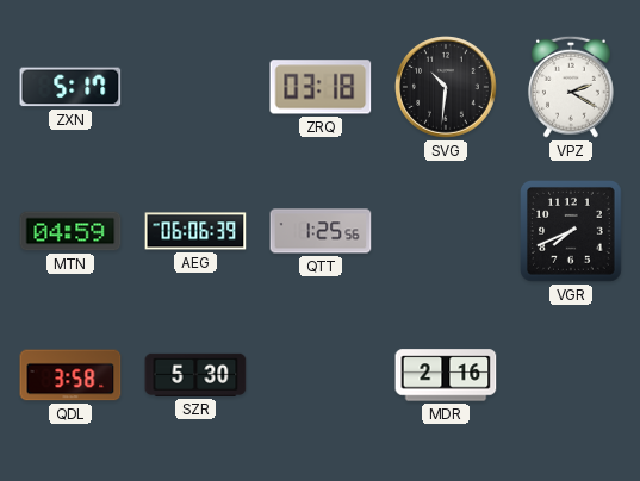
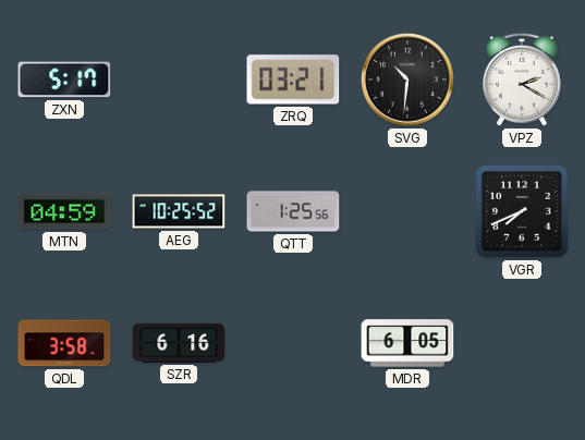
ZRQ: 03:18 -> 03:21
AEG: 06:06 -> 10:25
SZR: 5:30 -> 6:16
MDR: 2:16 -> 6:05
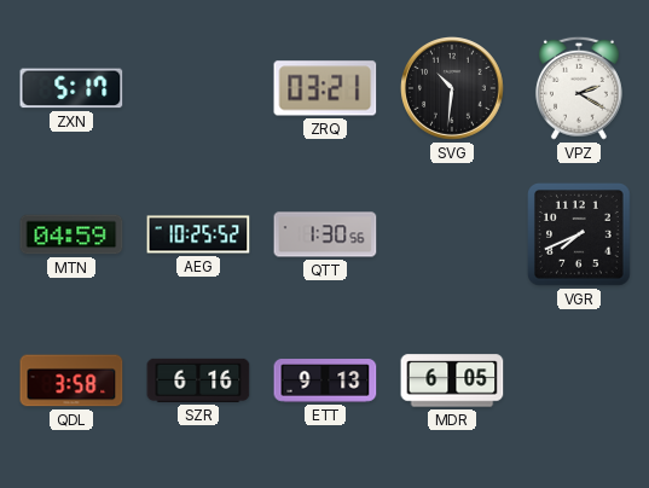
QTT: 1:25 -> 1:30
ETT: none -> 9:13
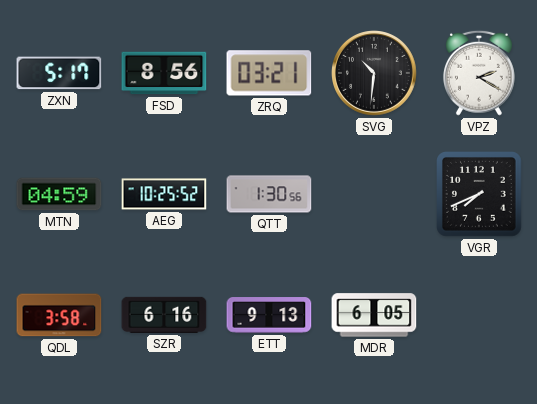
FSD: none -> 8:56
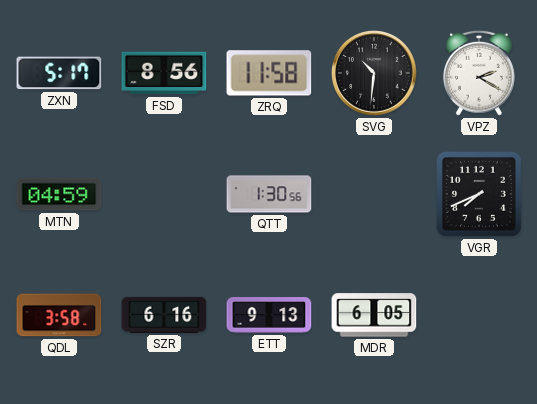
ZRQ: 03:21 -> 11:58
AEG: 10:25 -> none
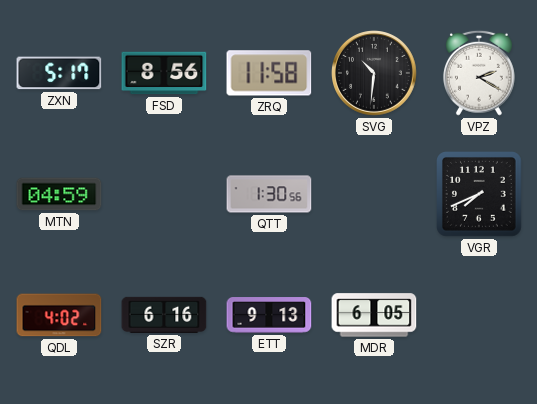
QDL: 3:58 -> 4:02
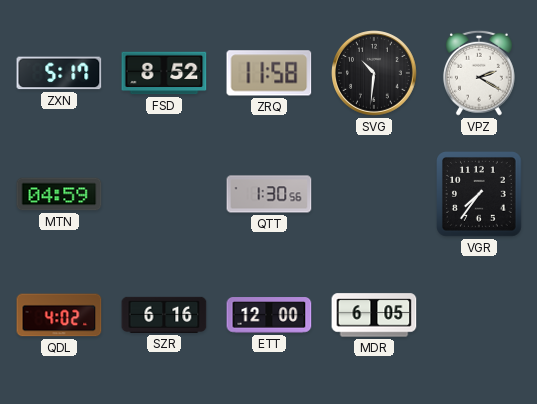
FSD: 8:56 -> 8:52
VGR: 7:41 -> 7:36
ETT: 9:13 -> 12:00
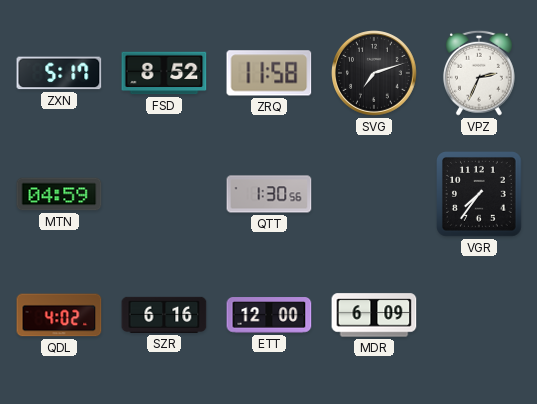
SVG: 10:31 -> 7:12
VPZ: 2:20 -> 2:34
MDR: 6:05 -> 6:09
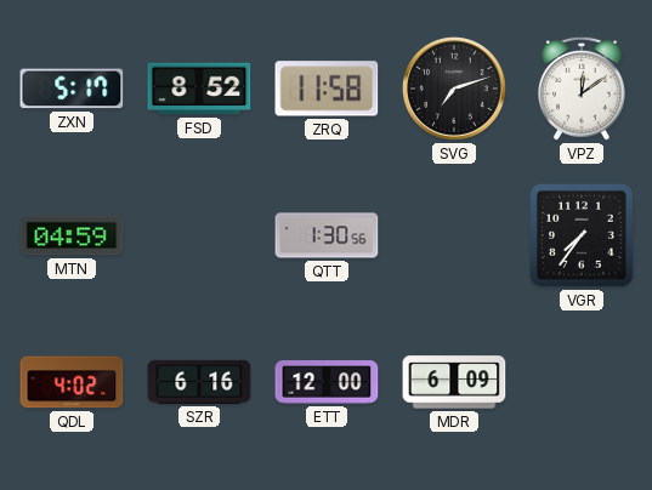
VPZ: 2:34 -> 12:09
